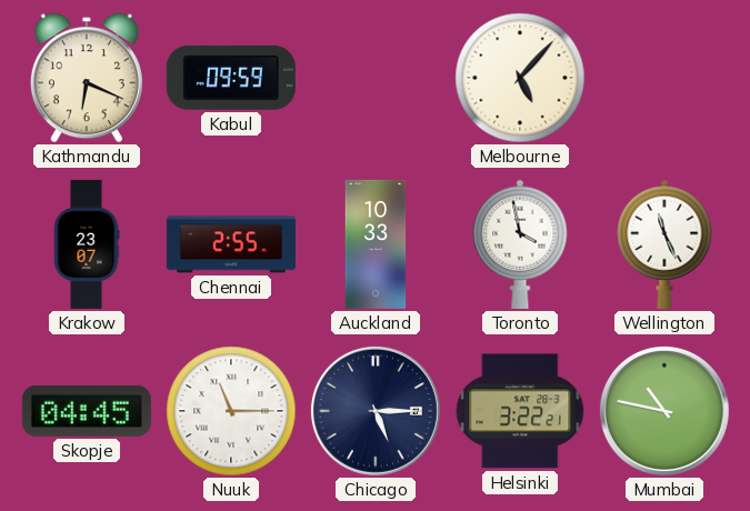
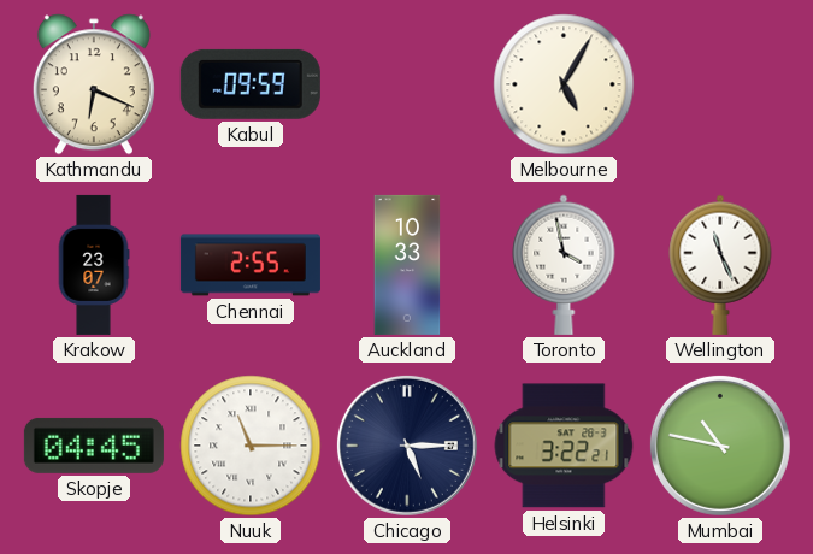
Melbourne: 5:07 -> 5:05
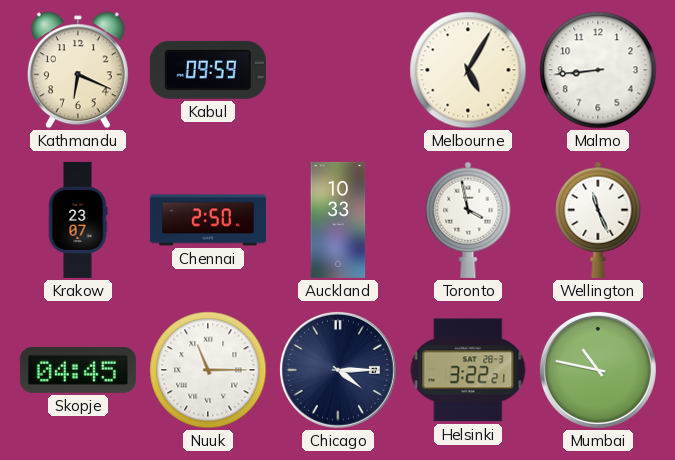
Malmo: none -> 8:44
Chennai: 2:55 -> 2:50
Chicago: 5:15 -> 4:15
